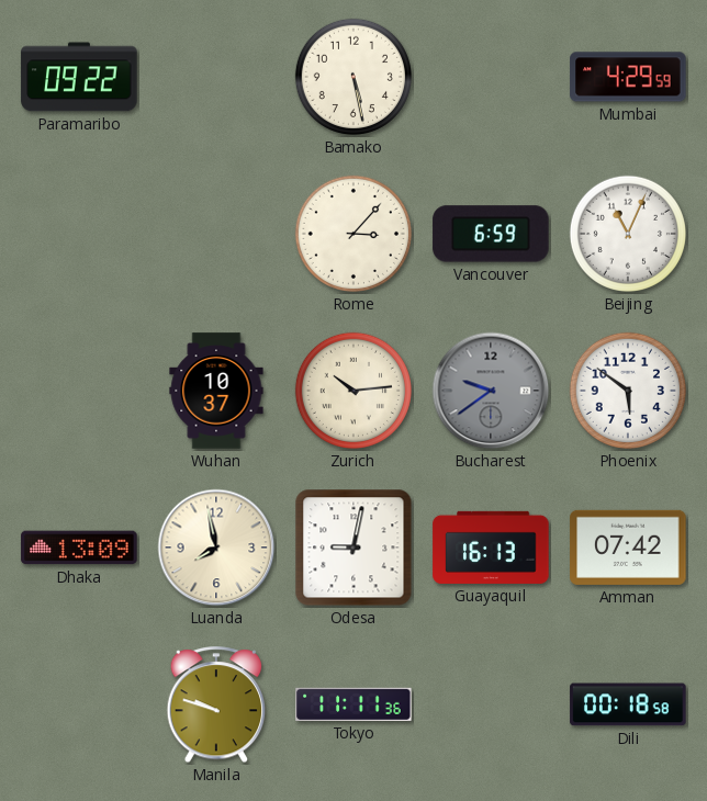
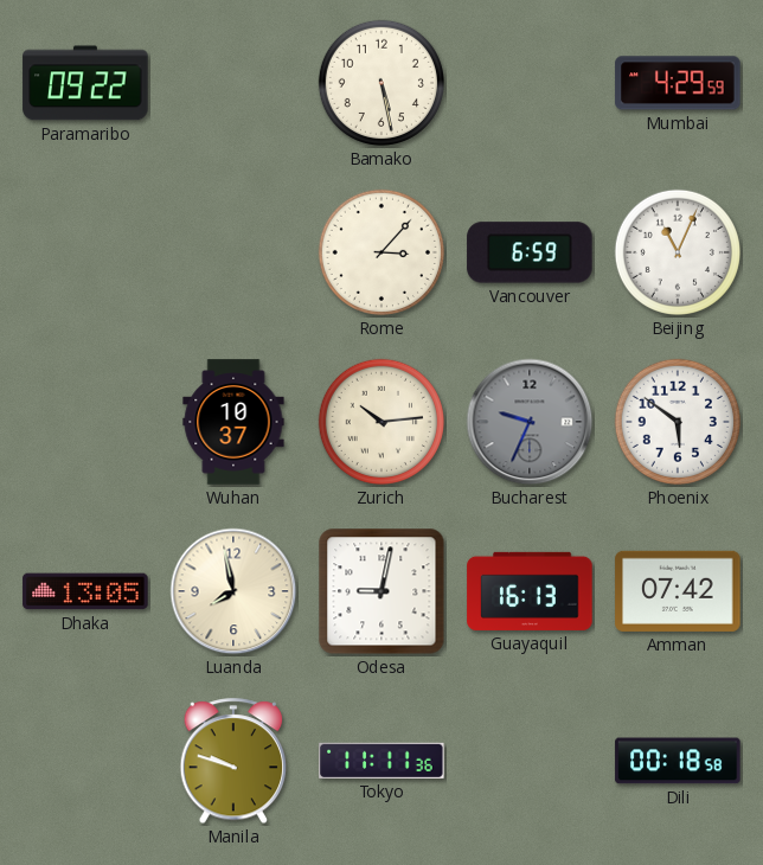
Bucharest: 9:39 -> 9:34
Dhaka: 13:09 -> 13:05
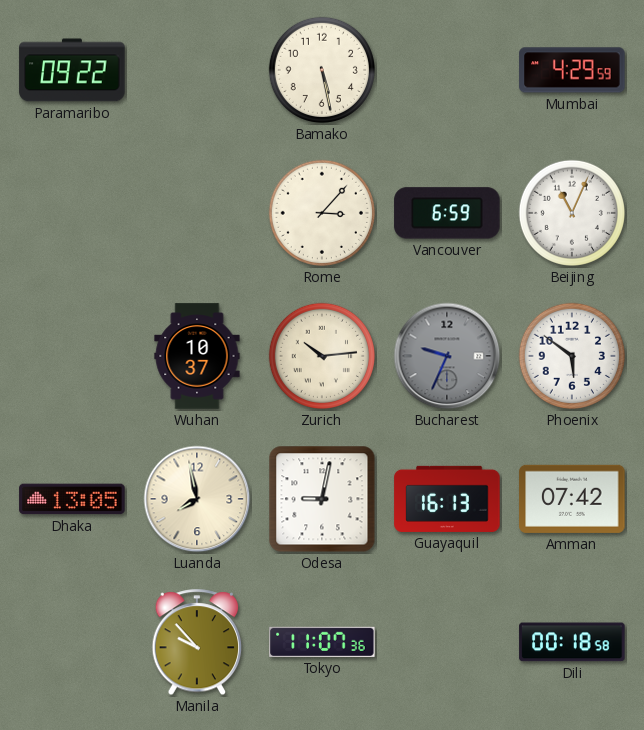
Manila: 9:48 -> 9:53
Tokyo: 11:11 -> 11:07
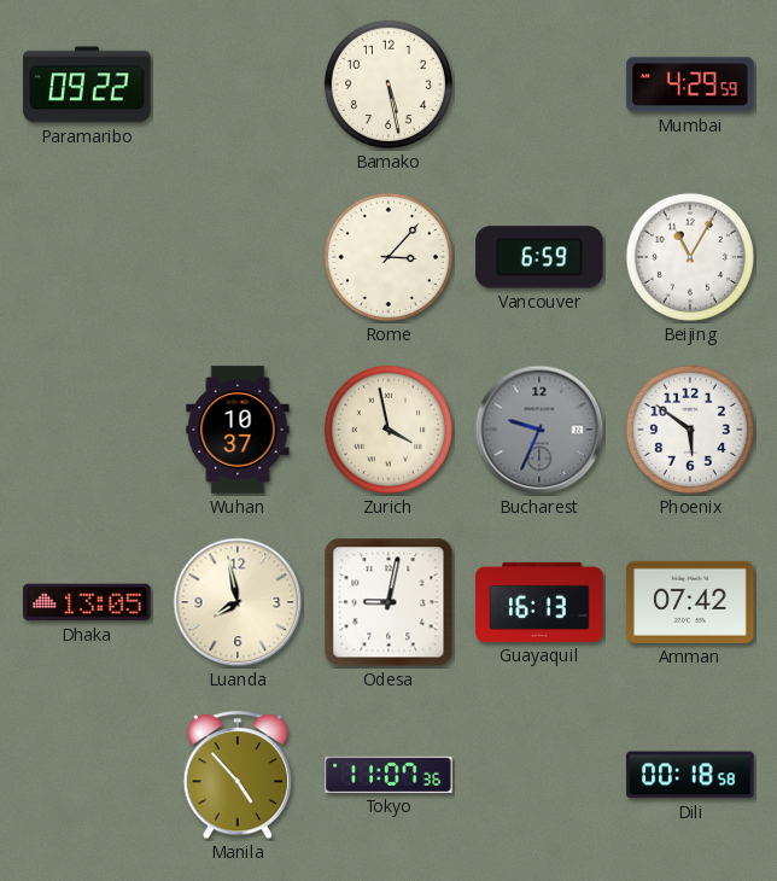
Beijing: 11:04 -> 11:05
Zurich: 10:14 -> 3:58
Manila: 9:53 -> 4:53
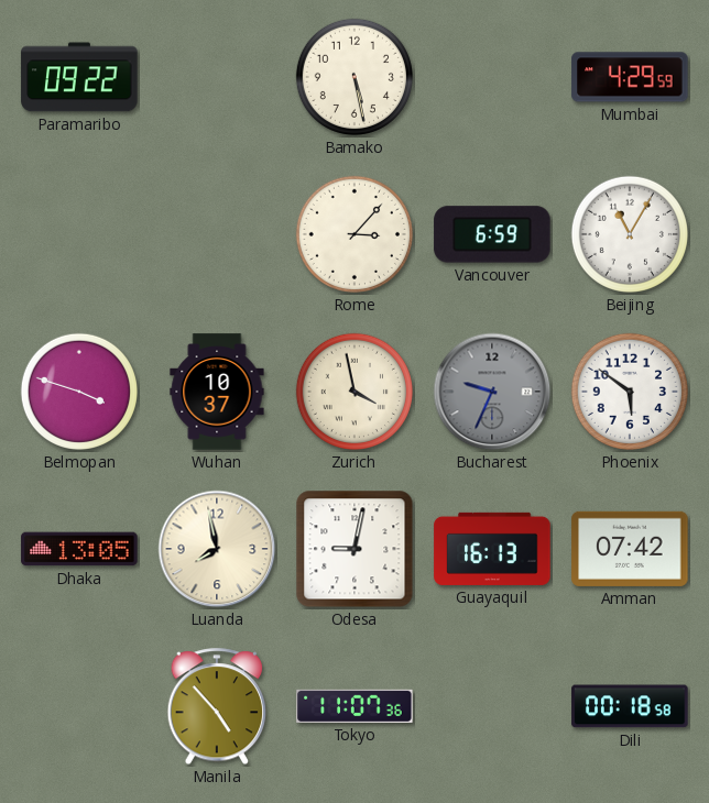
Belmopan: none -> 3:48
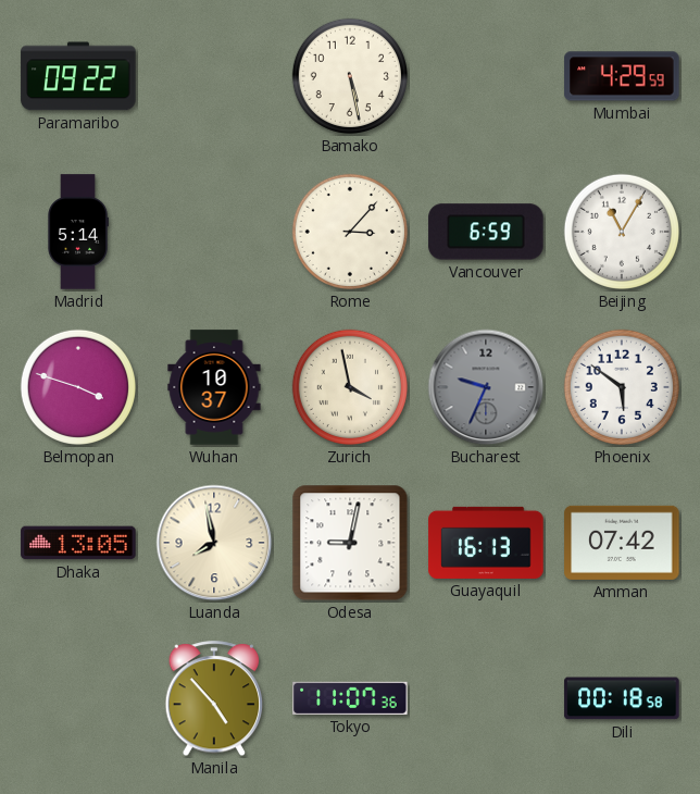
Madrid: none -> 5:14
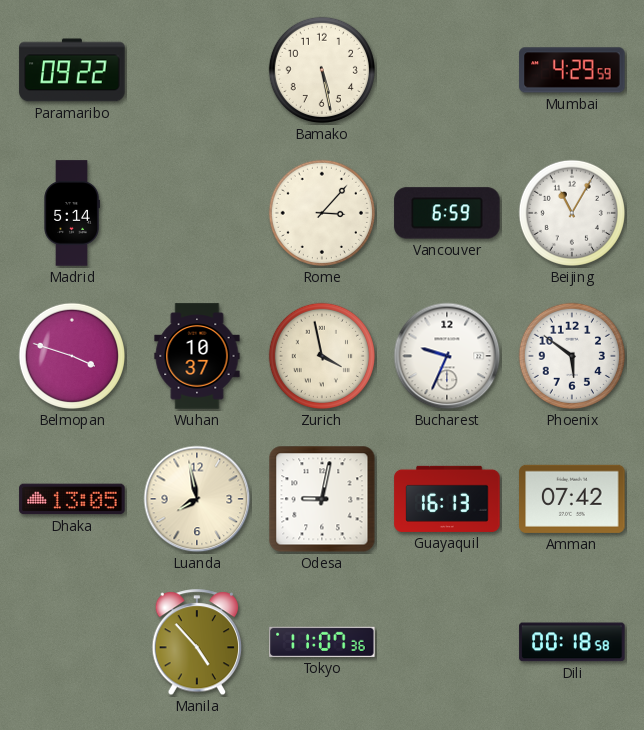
Bucharest dial: grey -> white
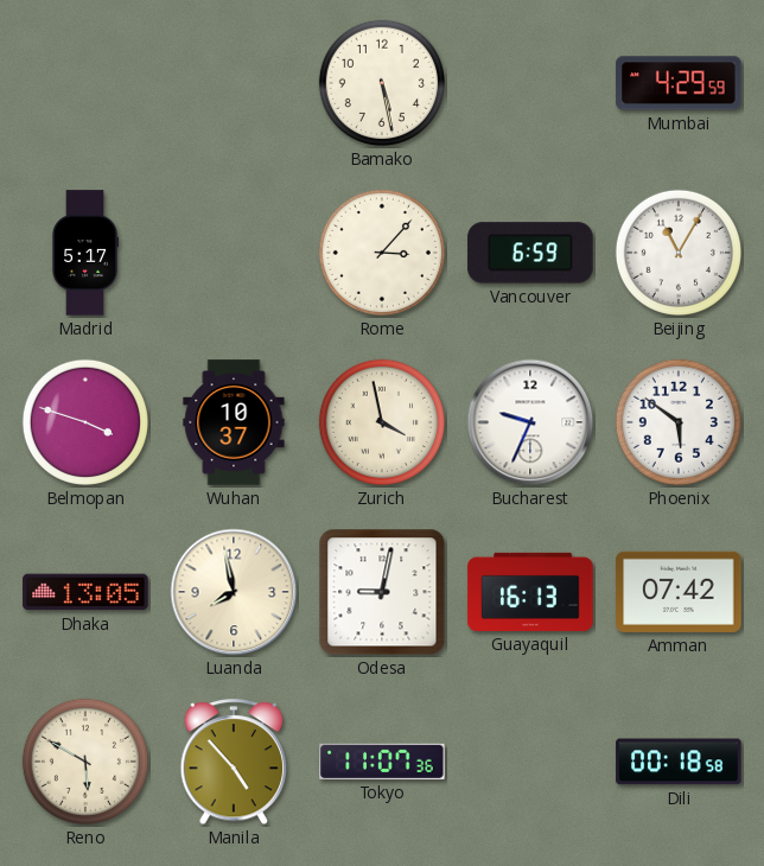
Paramaribo: 09:22 -> none
Madrid: 5:14 -> 5:17
Reno: none -> 5:50
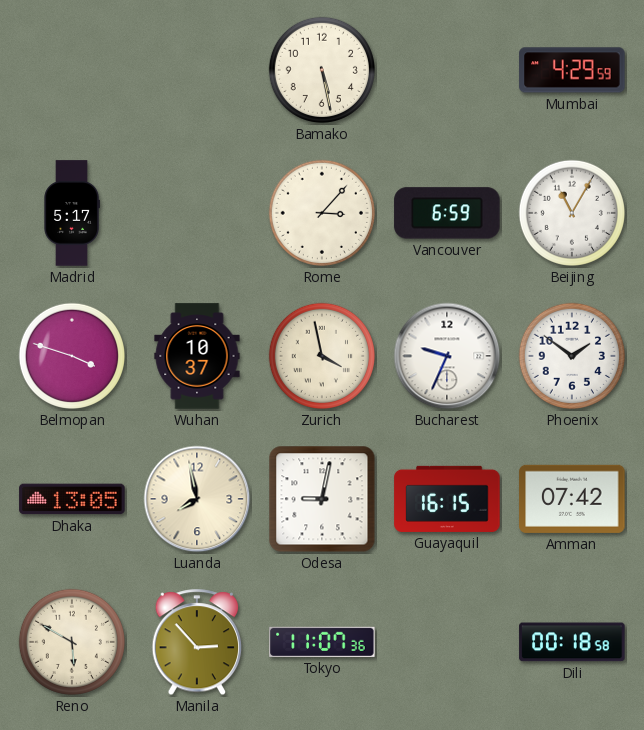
Phoenix: 5:51 -> 1:51
Guayaquil: 16:13 -> 16:15
Manila: 4:53 -> 2:53
